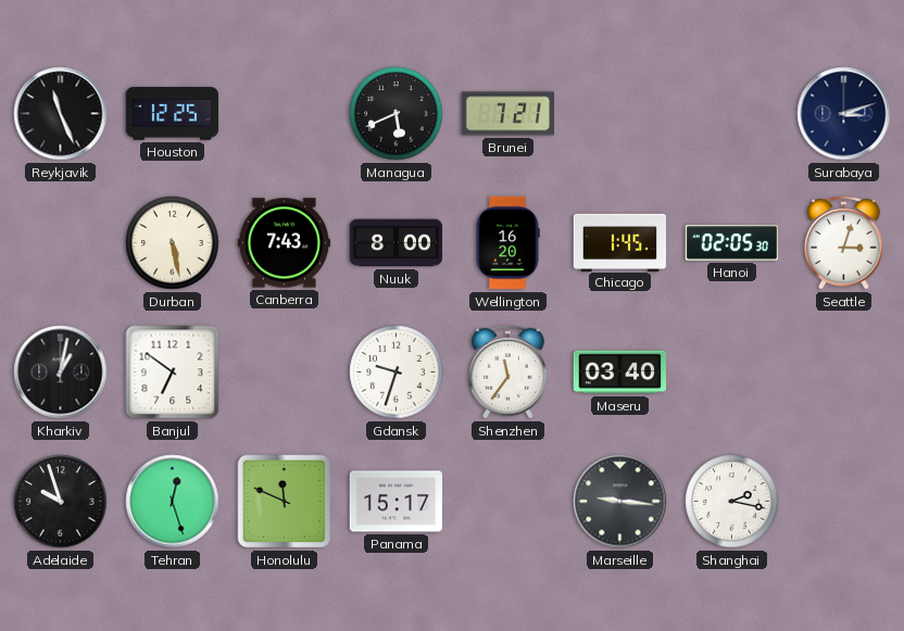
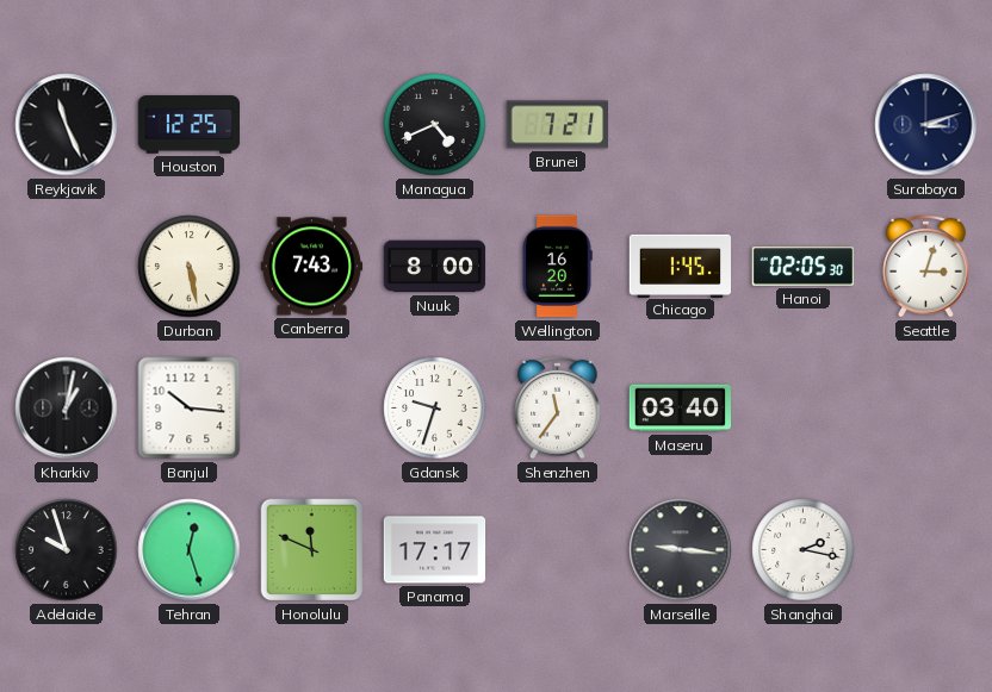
Managua: 5:41 -> 4:41
Banjul: 6:51 -> 10:16
Panama: 15:17 -> 17:17
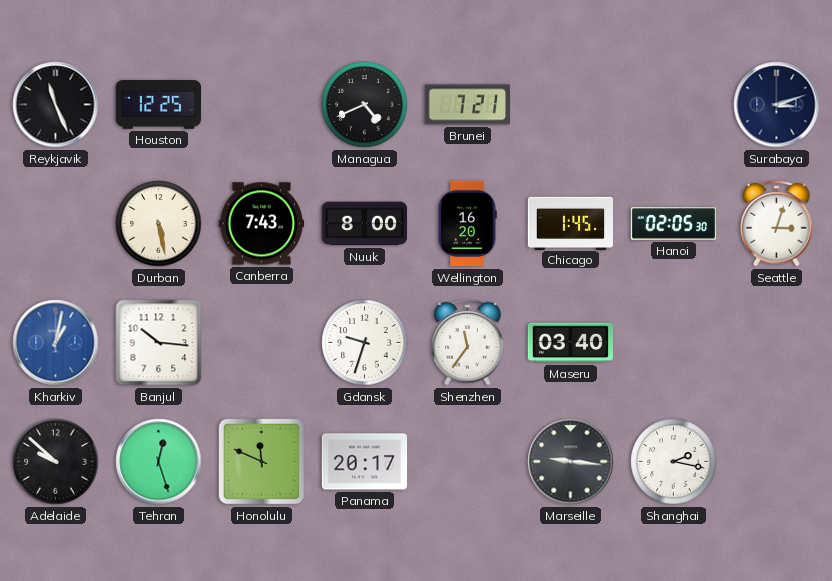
Kharkiv dial: black -> blue
Adelaide: 9:57 -> 9:52
Panama: 17:17 -> 20:17
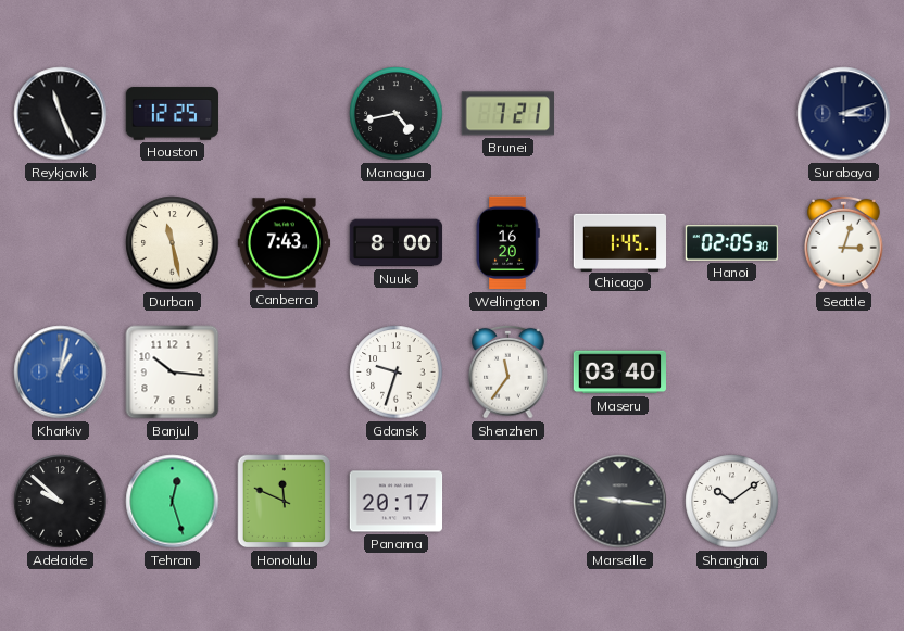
Managua: 4:41 -> 4:43
Durban: 5:28 -> 11:28
Shanghai: 2:17 -> 10:09
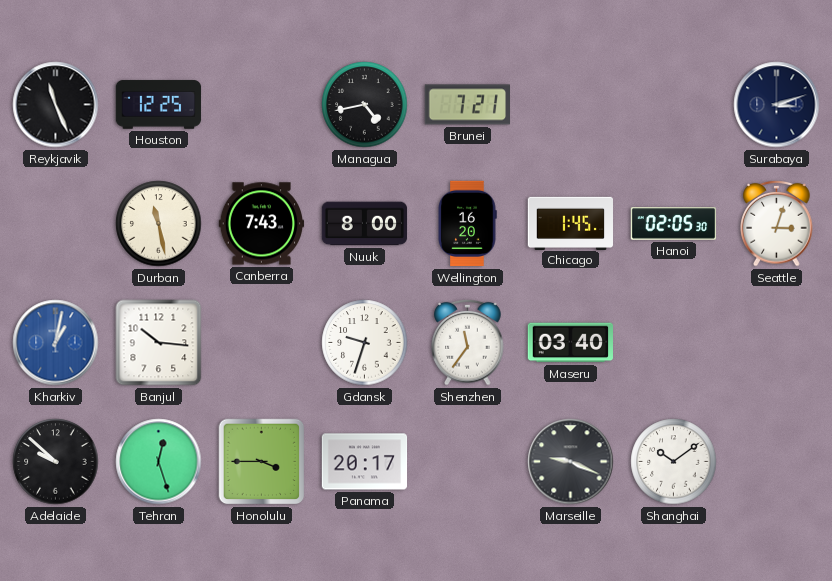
Honolulu: 11:49 -> 3:45
Marseille: 9:16 -> 9:19
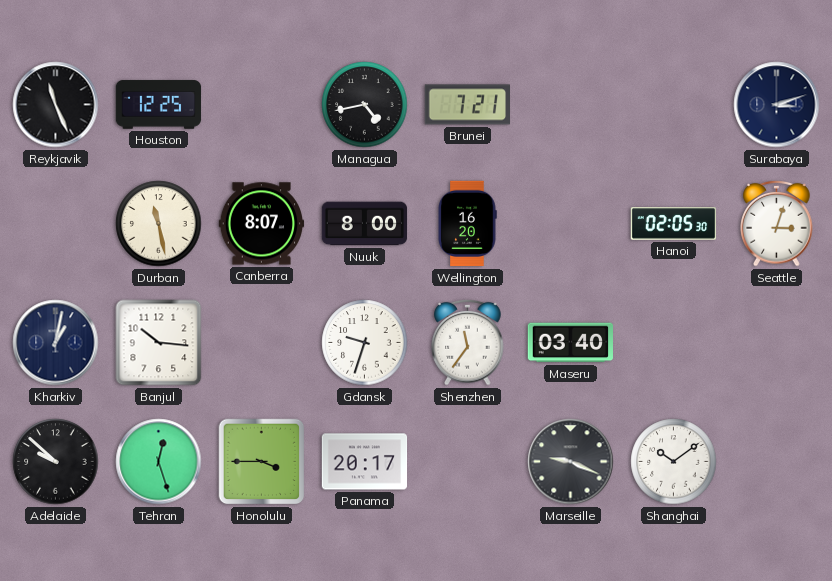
Canberra: 7:43 -> 8:07
Chicago: 1:45 -> none
Kharkiv dial: blue -> navy
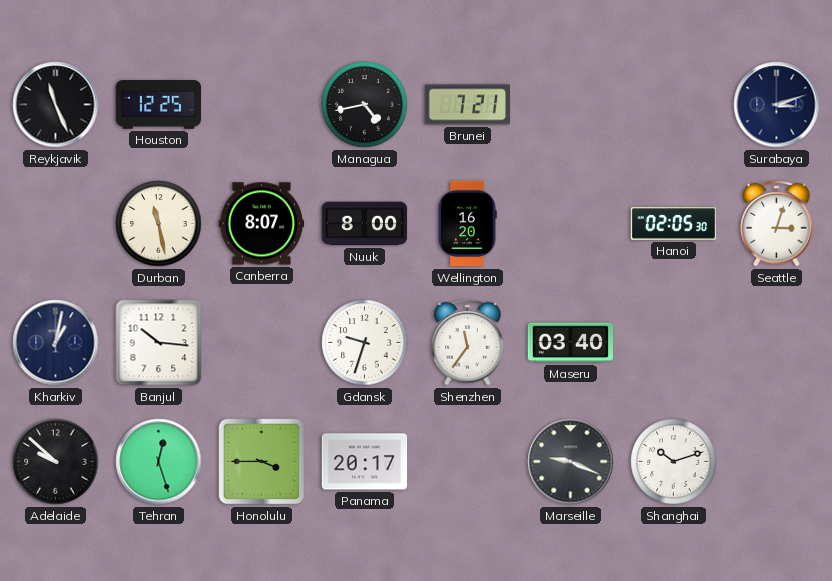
Shanghai: 10:09 -> 10:12
